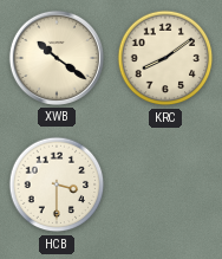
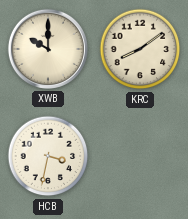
XWB: 10:21 -> 10:00
HCB: 3:30 -> 3:32
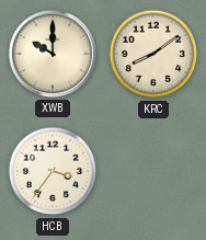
HCB: 3:32 -> 3:36
